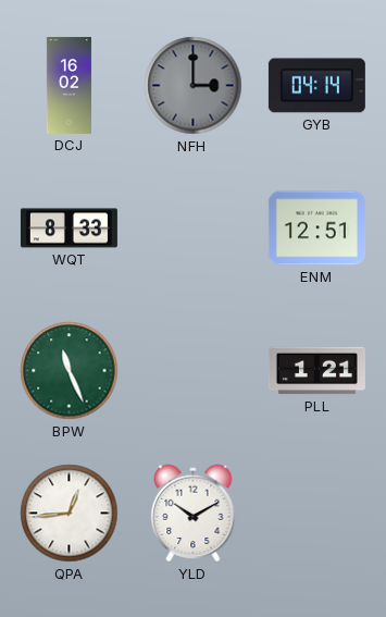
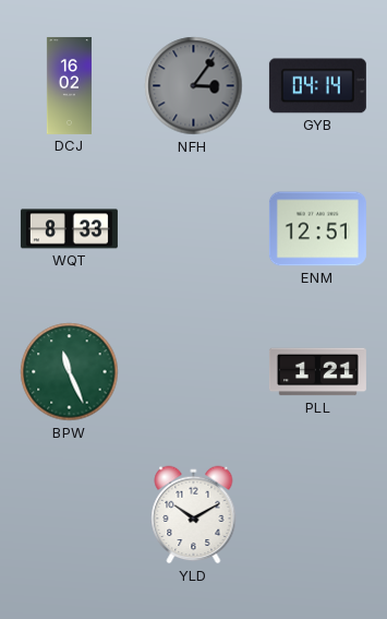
NFH: 3:00 -> 3:06
QPA: 12:44 -> none
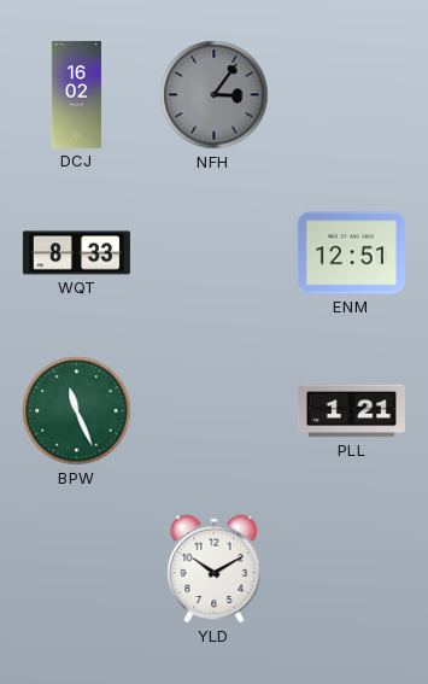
GYB: 04:14 -> none
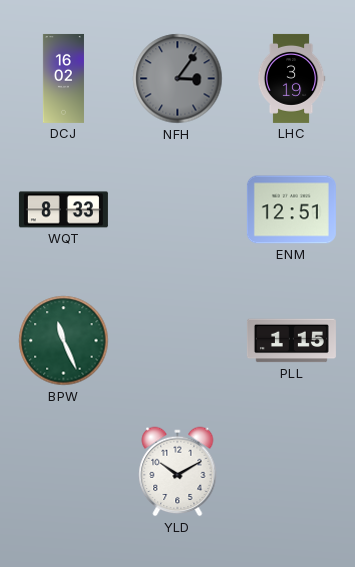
LHC: none -> 3:19
PLL: 1:21 -> 1:15
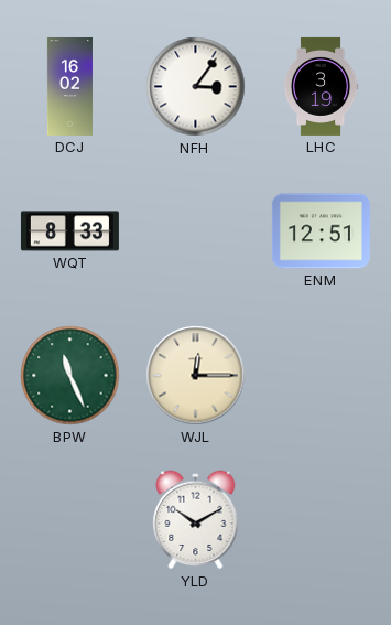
NFH dial: grey -> white
WJL: none -> 12:15
PLL: 1:15 -> none
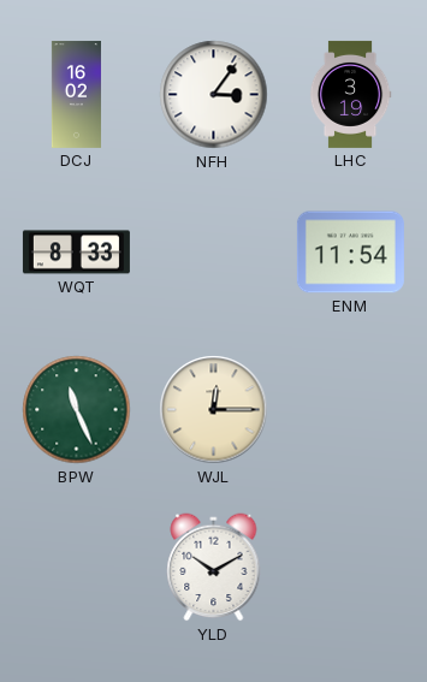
ENM: 12:51 -> 11:54
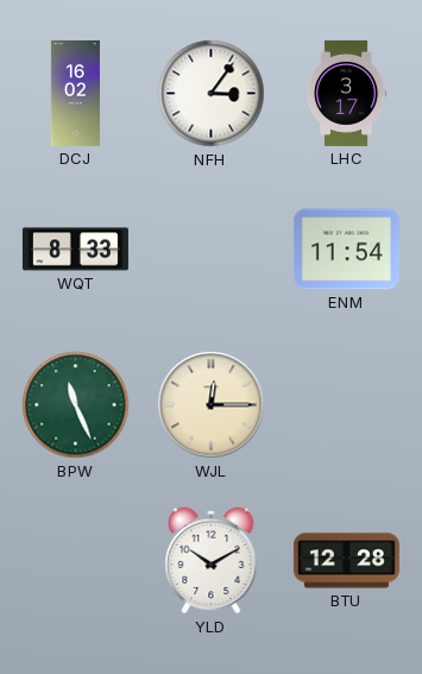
LHC: 3:19 -> 3:17
BTU: none -> 12:28
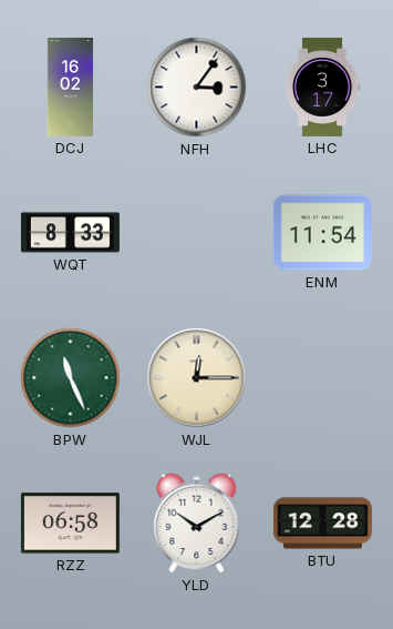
RZZ: none -> 06:58
